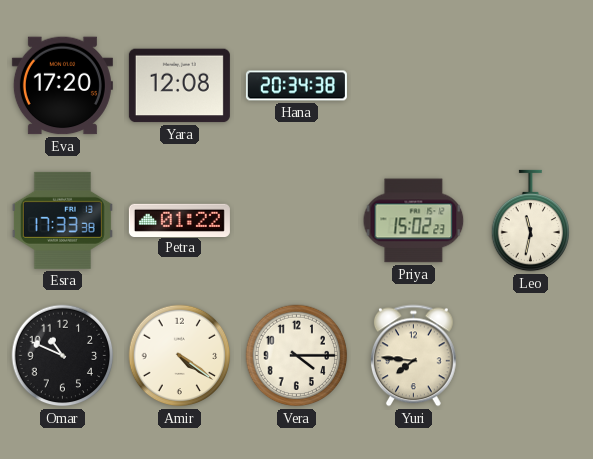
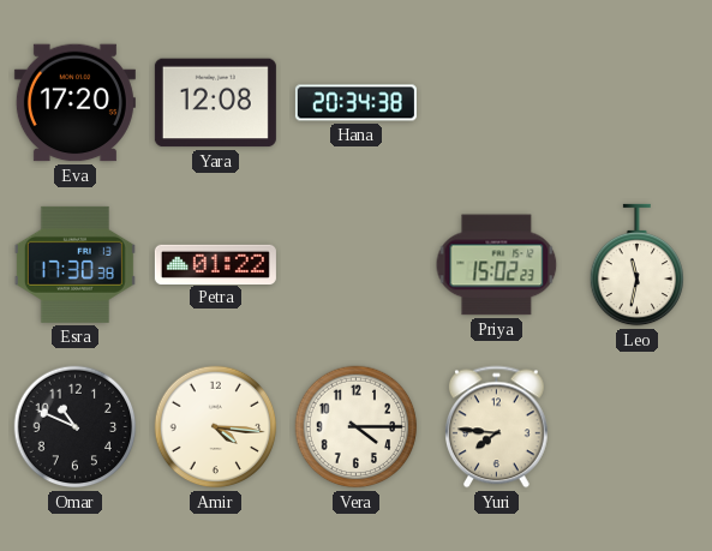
Esra: 17:33 -> 17:30
Amir: 4:21 -> 4:16
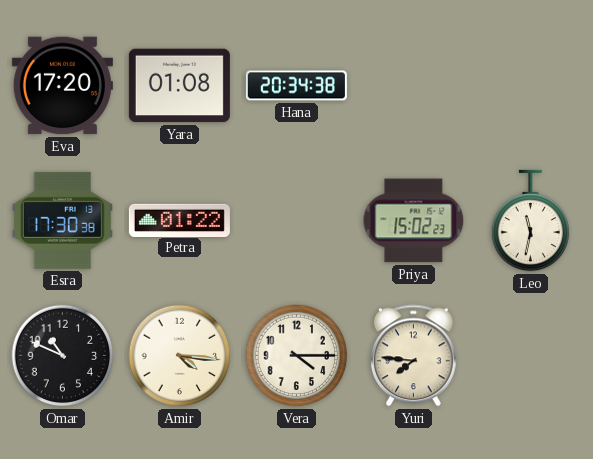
Yara: 12:08 -> 01:08
